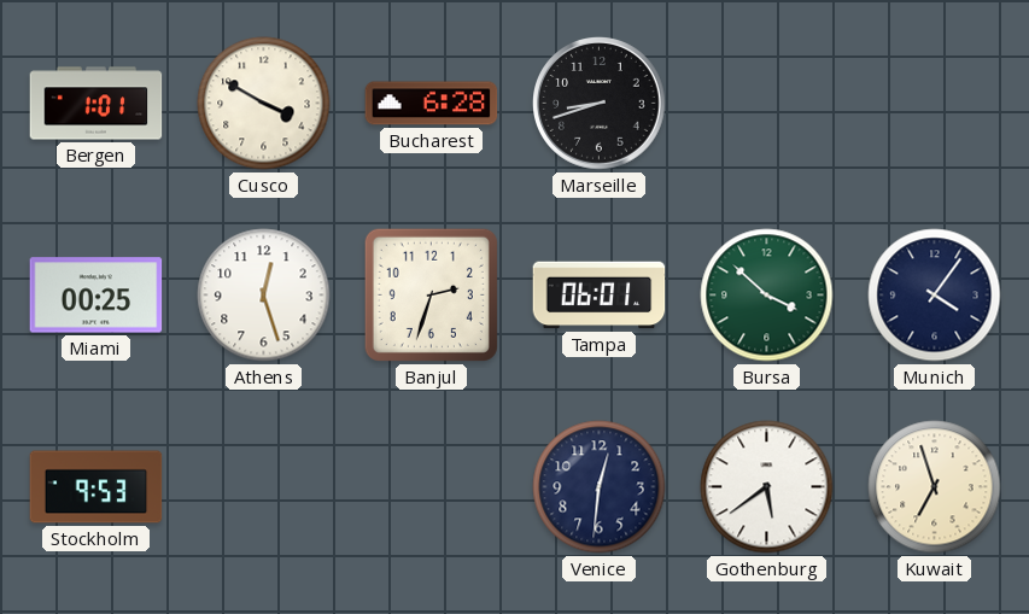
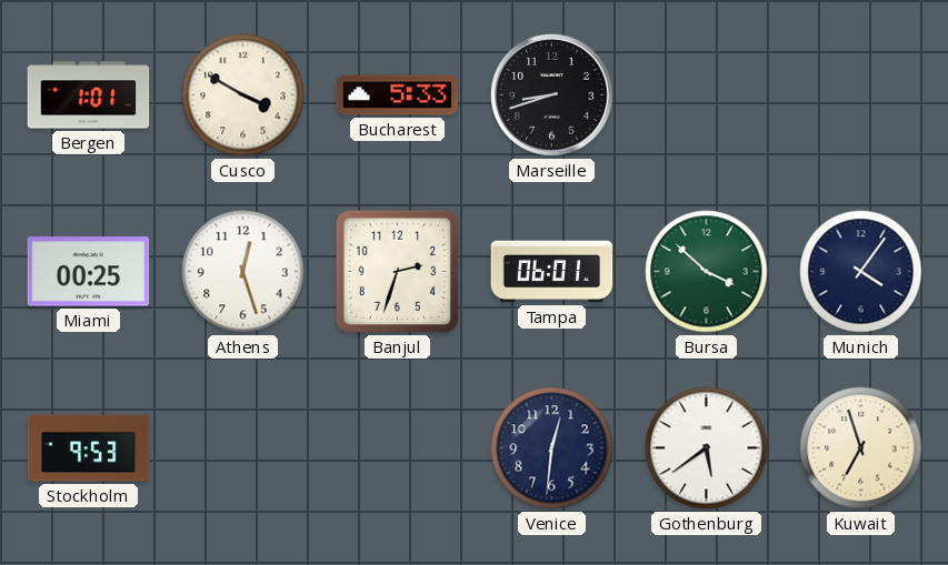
Bucharest: 6:28 -> 5:33
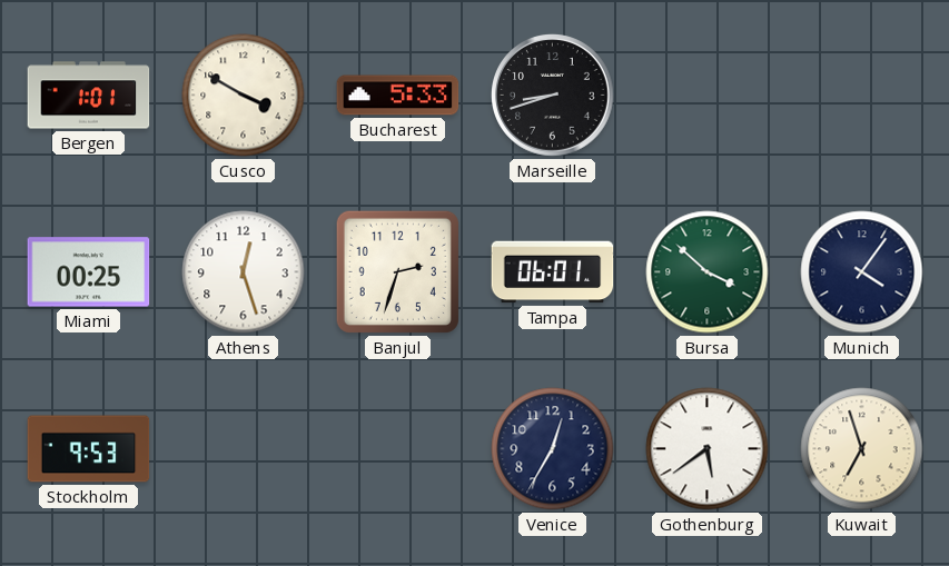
Venice: 12:31 -> 12:35
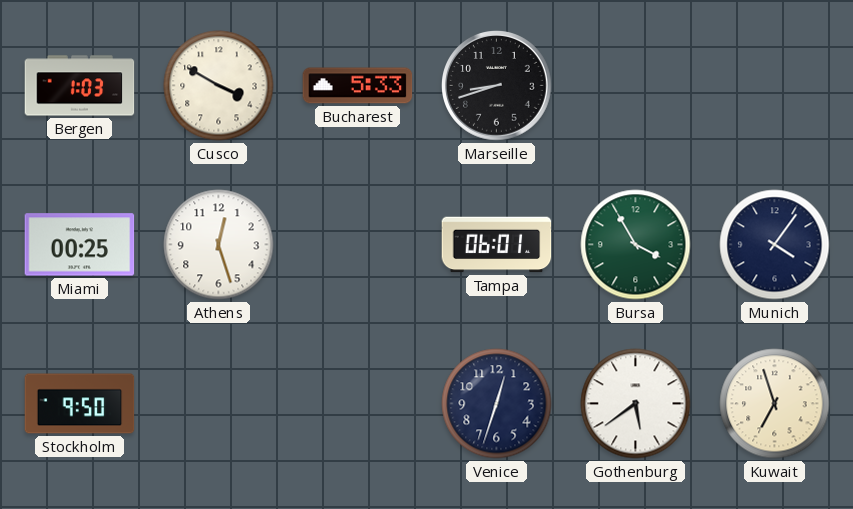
Bergen: 1:01 -> 1:03
Banjul: 2:33 -> none
Bursa: 3:52 -> 3:55
Stockholm: 9:53 -> 9:50
Venice: 12:35 -> 12:33
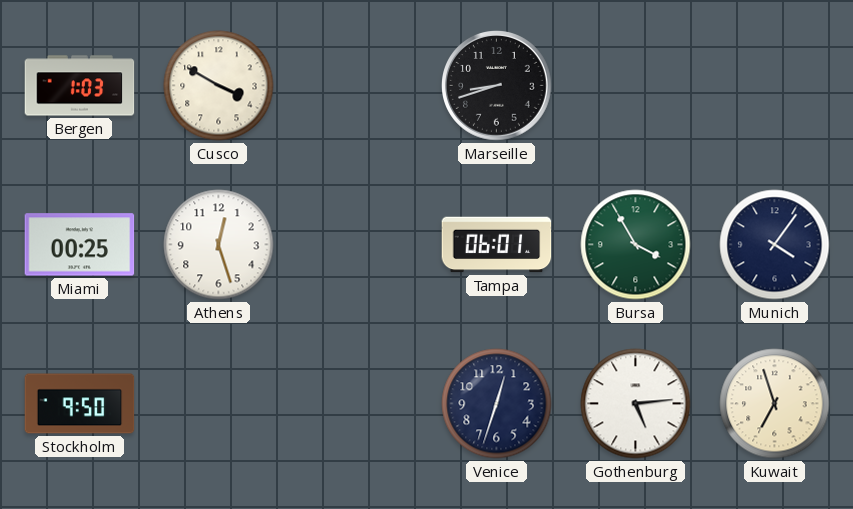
Bucharest: 5:33 -> none
Gothenburg: 5:39 -> 5:14
